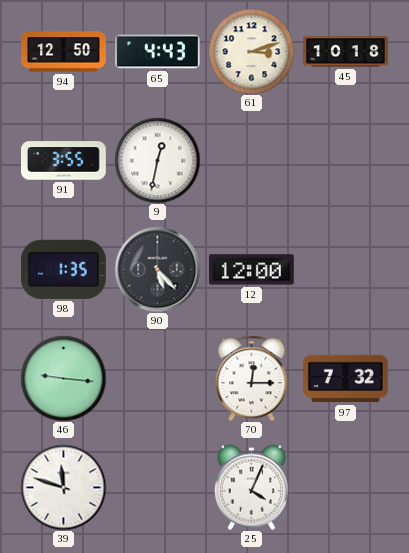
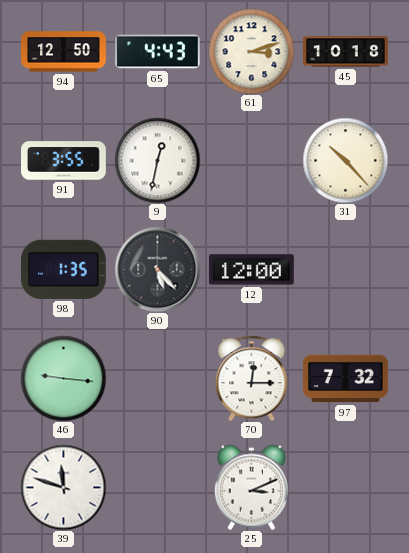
31: none -> 10:23
25: 4:04 -> 3:11
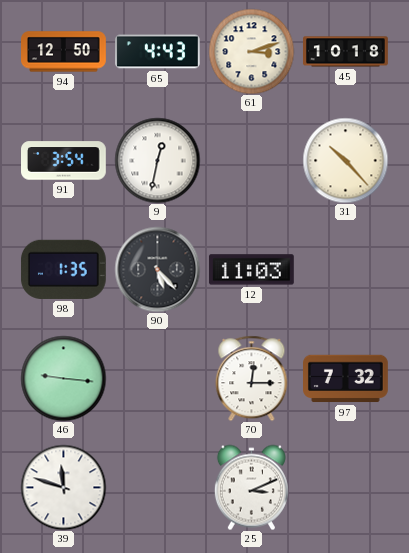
91: 3:55 -> 3:54
12: 12:00 -> 11:03
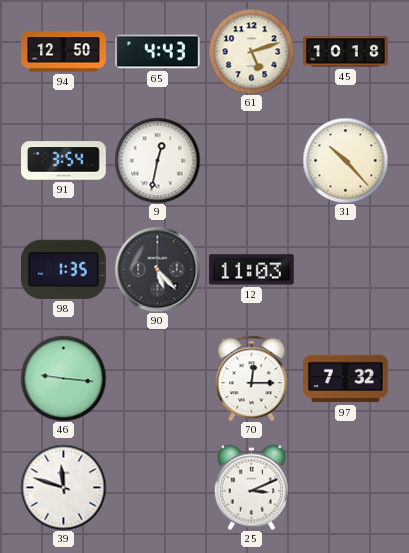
61: 3:12 -> 5:12
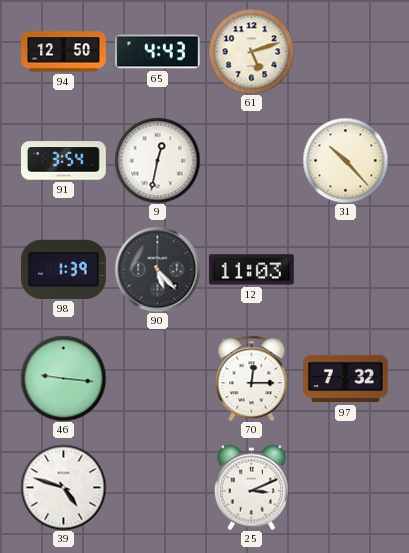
45: 10:18 -> none
98: 1:35 -> 1:39
39: 11:48 -> 4:48
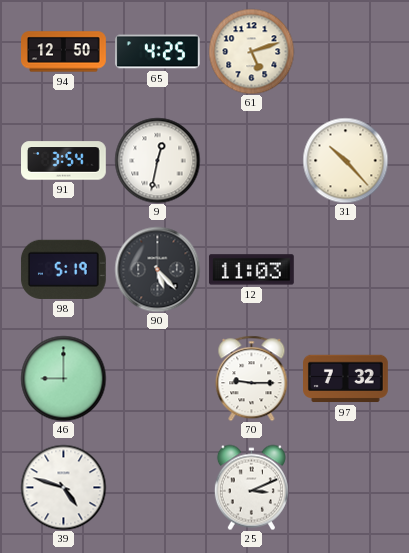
65: 4:43 -> 4:25
98: 1:39 -> 5:19
46: 9:16 -> 9:00
70: 12:15 -> 9:15
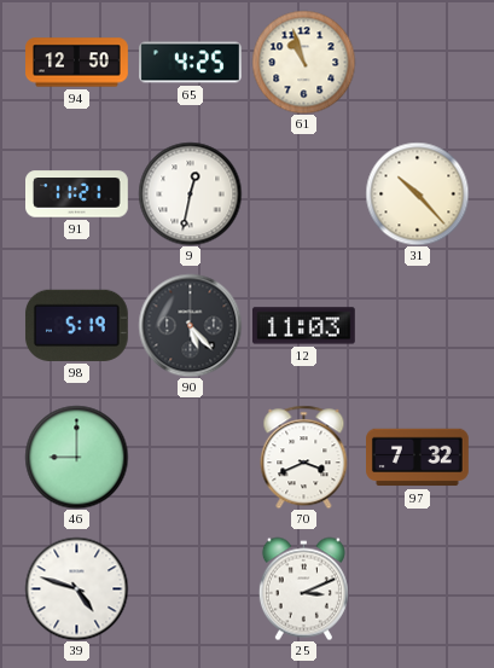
61: 5:12 -> 10:57
91: 3:54 -> 11:21
70: 9:15 -> 3:41
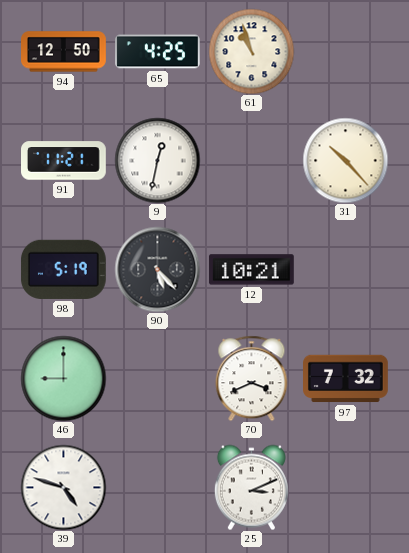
12: 11:03 -> 10:21
